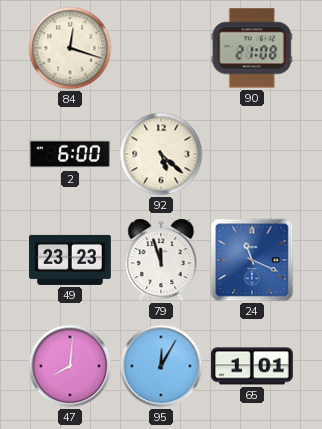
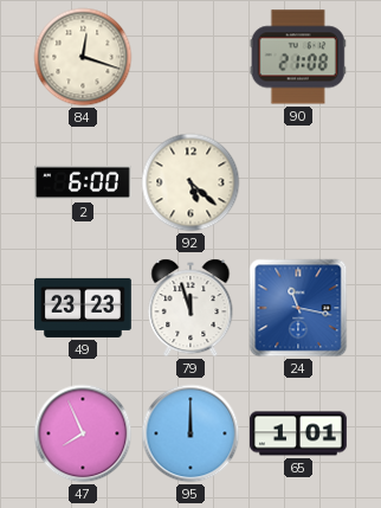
24: 11:19 -> 11:17
47: 8:01 -> 7:56
95: 12:05 -> 12:00
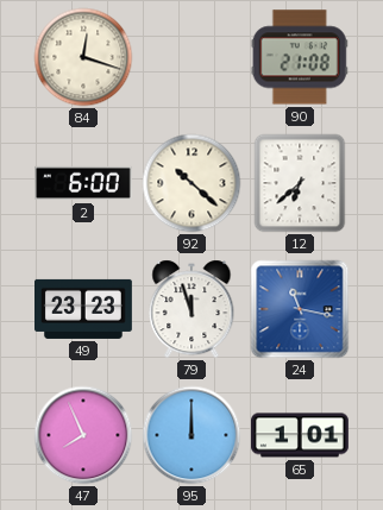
92: 5:22 -> 10:22
12: none -> 6:38
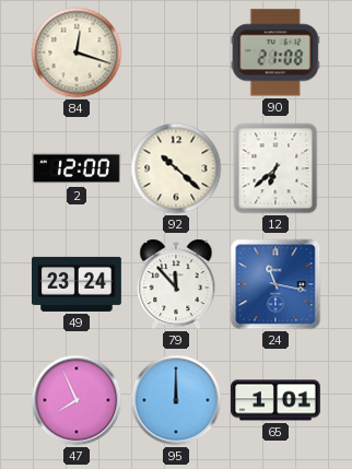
2: 6:00 -> 12:00
49: 23:23 -> 23:24
79: 11:57 -> 11:53
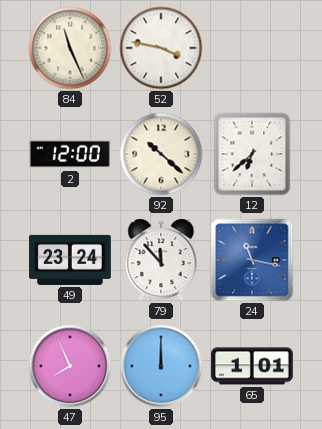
84: 12:18 -> 11:26
52: none -> 3:47
90: 21:08 -> none
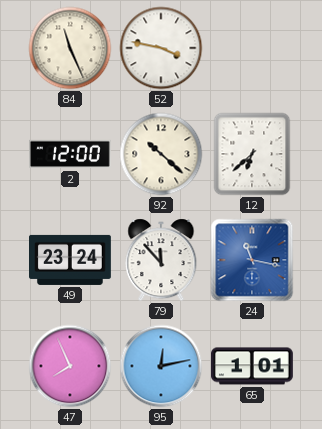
95: 12:00 -> 12:13
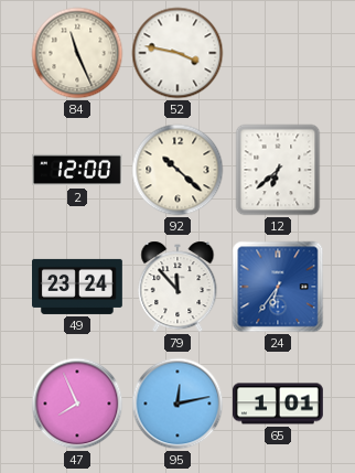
24: 11:17 -> 6:36
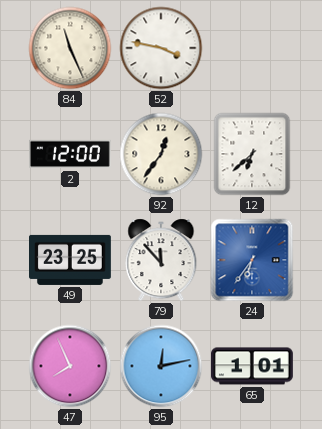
92: 10:22 -> 12:36
49: 23:24 -> 23:25
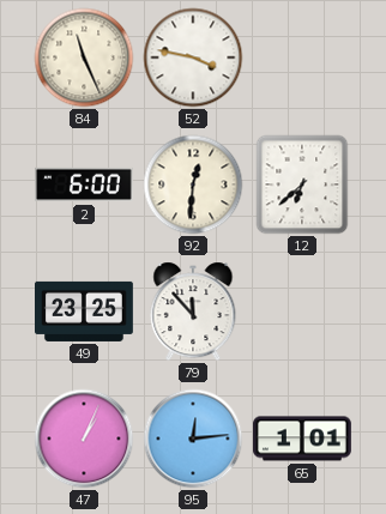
2: 12:00 -> 6:00
92: 12:36 -> 12:31
24: 6:36 -> none
47: 7:56 -> 1:04
95: 12:13 -> 12:14
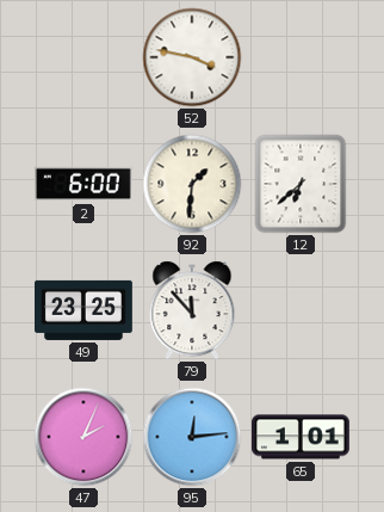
84: 11:26 -> none
92: 12:31 -> 1:31
47: 1:04 -> 2:04
